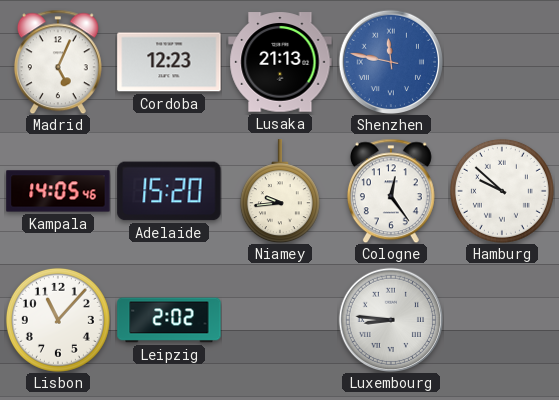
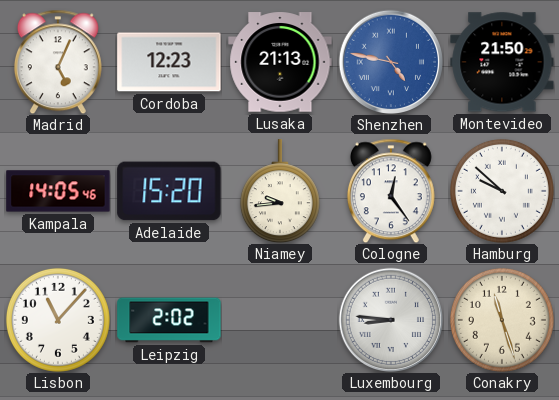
Shenzhen: 11:47 -> 4:47
Montevideo: none -> 21:50
Conakry: none -> 11:27
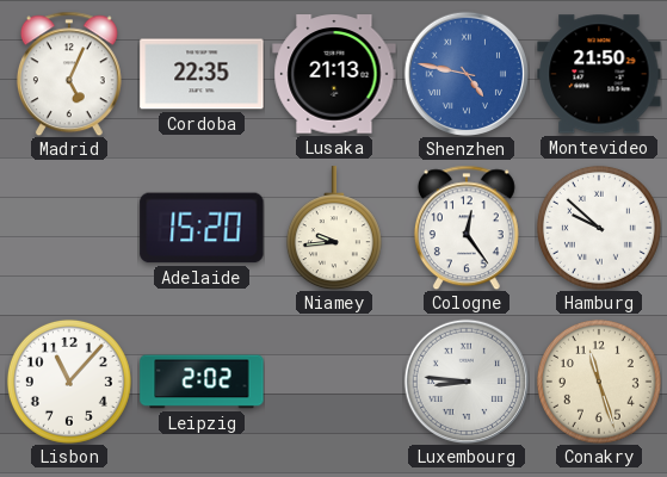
Cordoba: 12:23 -> 22:35
Kampala: 14:05 -> none
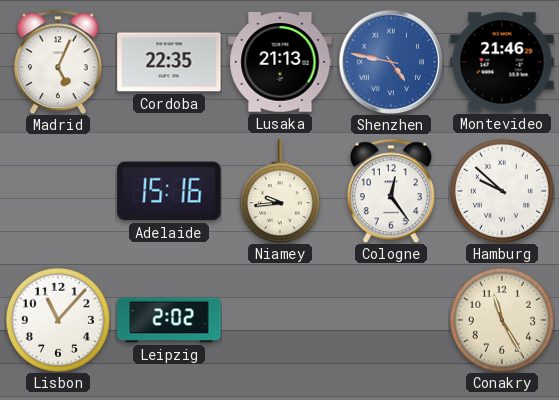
Montevideo: 21:50 -> 21:46
Adelaide: 15:20 -> 15:16
Luxembourg: 8:46 -> none
Conakry: 11:27 -> 11:25
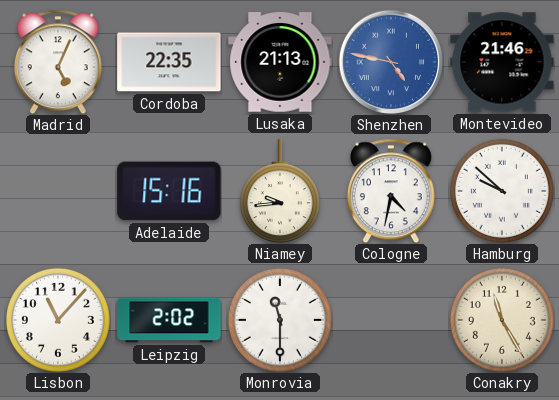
Cologne: 12:24 -> 4:32
Monrovia: none -> 11:30
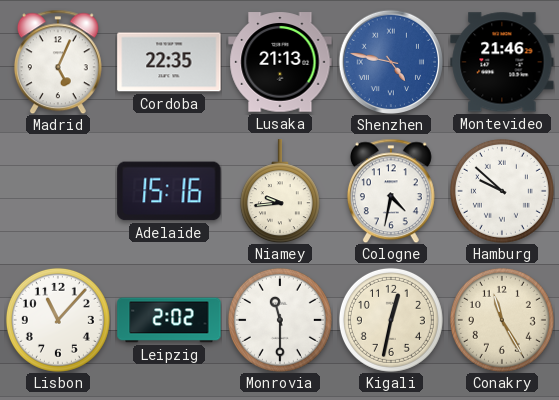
Kigali: none -> 12:32
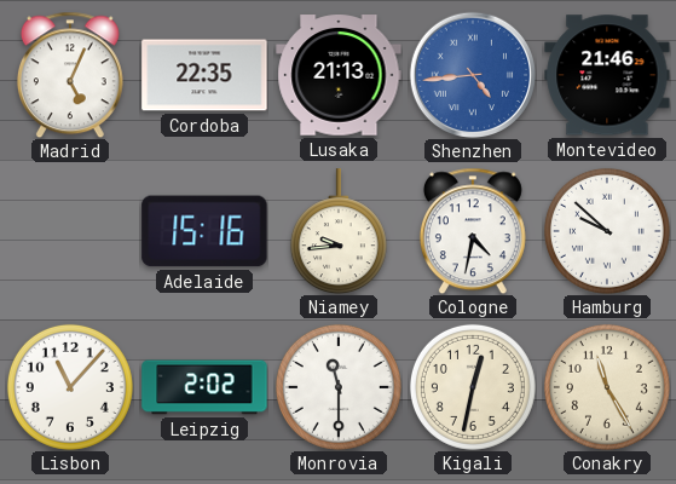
Shenzhen: 4:47 -> 4:44
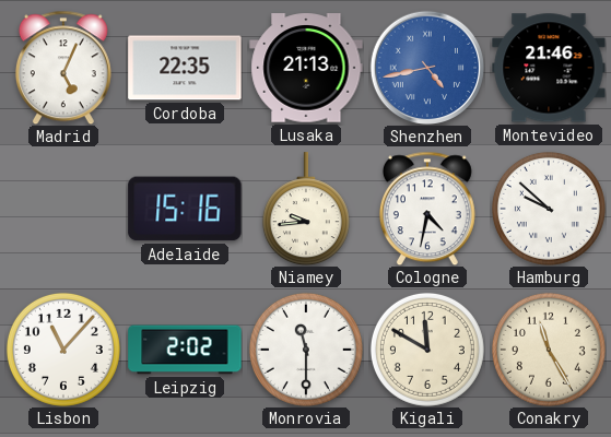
Shenzhen: 4:44 -> 4:43
Kigali: 12:32 -> 11:50
